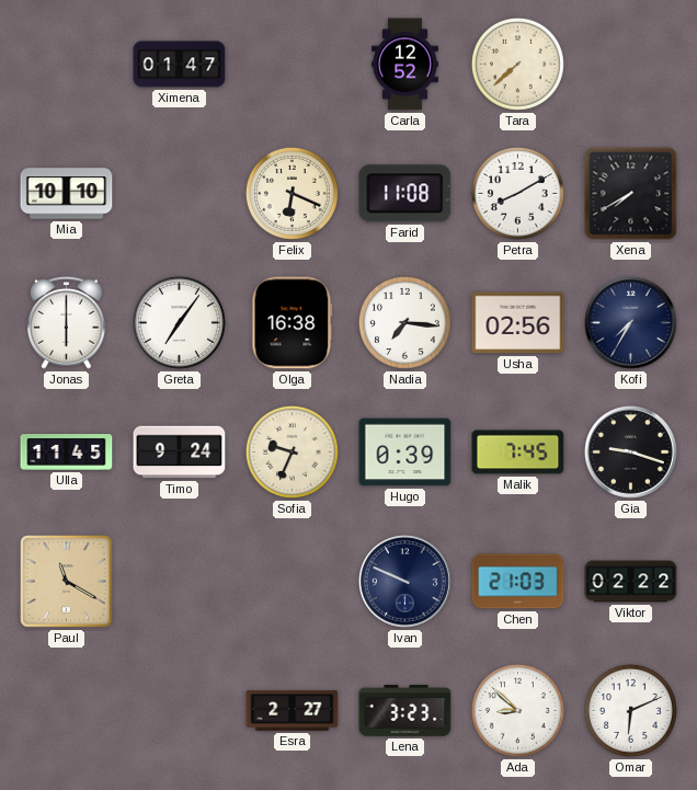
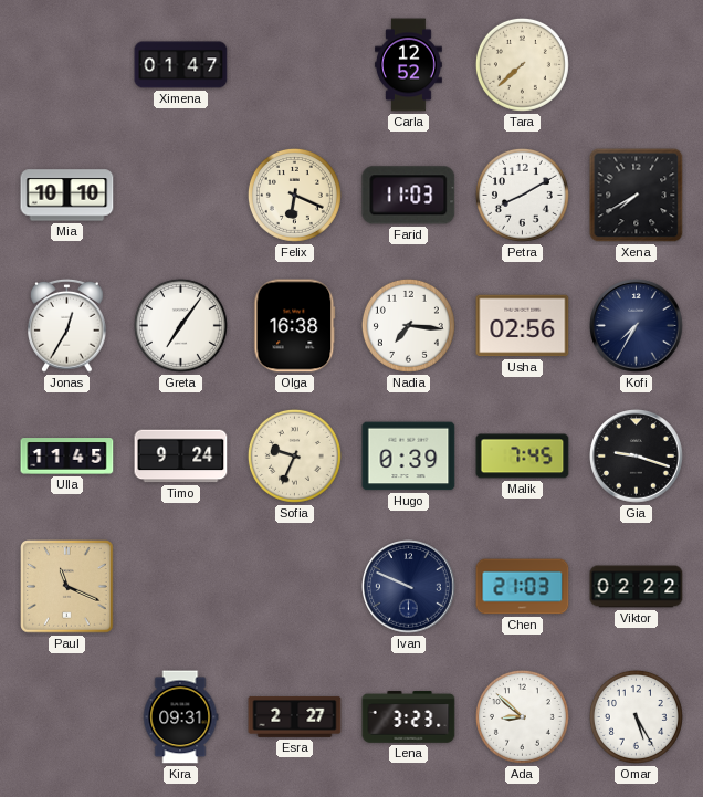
Farid: 11:08 -> 11:03
Jonas: 6:00 -> 12:35
Paul: 11:20 -> 11:19
Kira: none -> 09:31
Omar: 6:11 -> 5:25
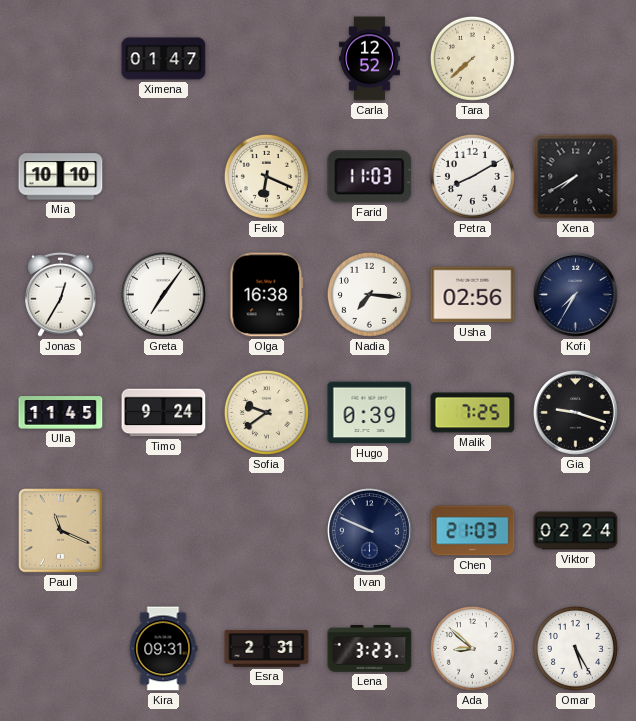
Sofia: 9:34 -> 9:39
Malik: 7:45 -> 7:25
Viktor: 02:22 -> 02:24
Esra: 2:27 -> 2:31
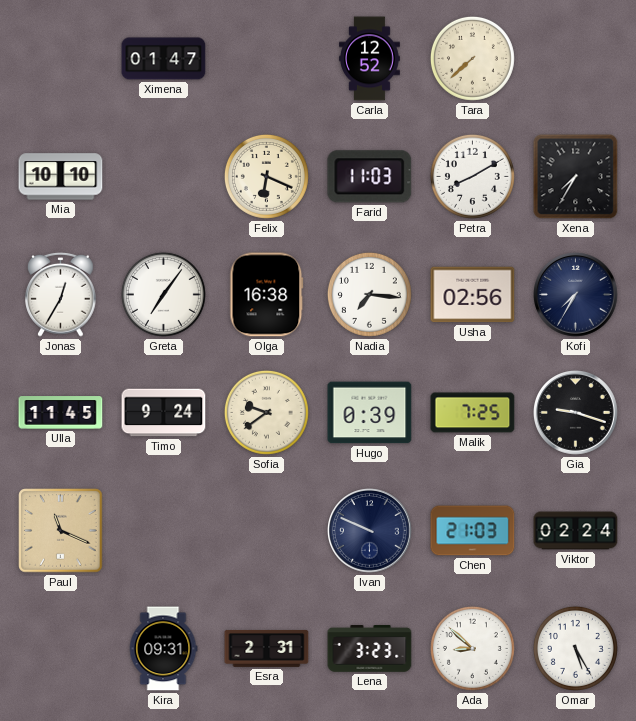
Xena: 7:40 -> 7:35
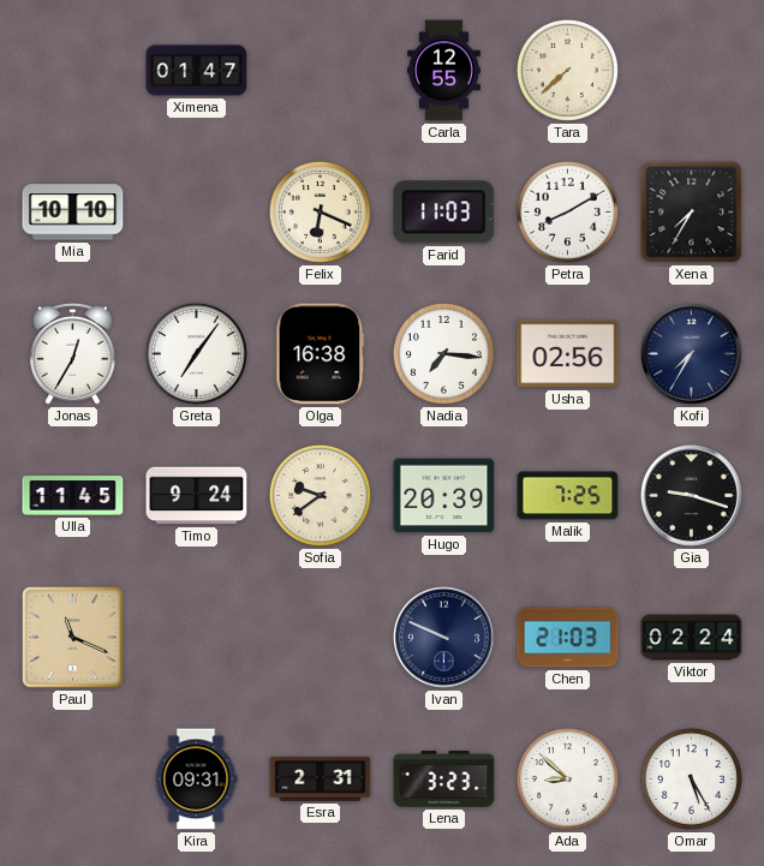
Carla: 12:52 -> 12:55
Hugo: 0:39 -> 20:39
